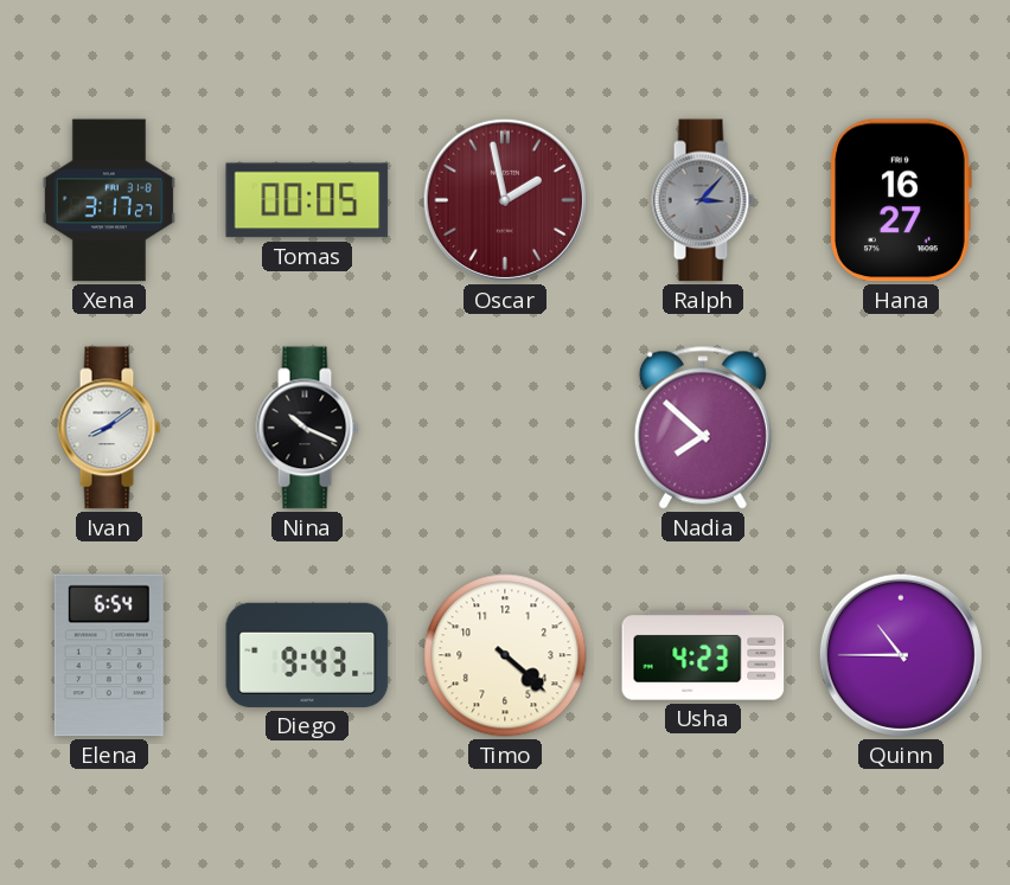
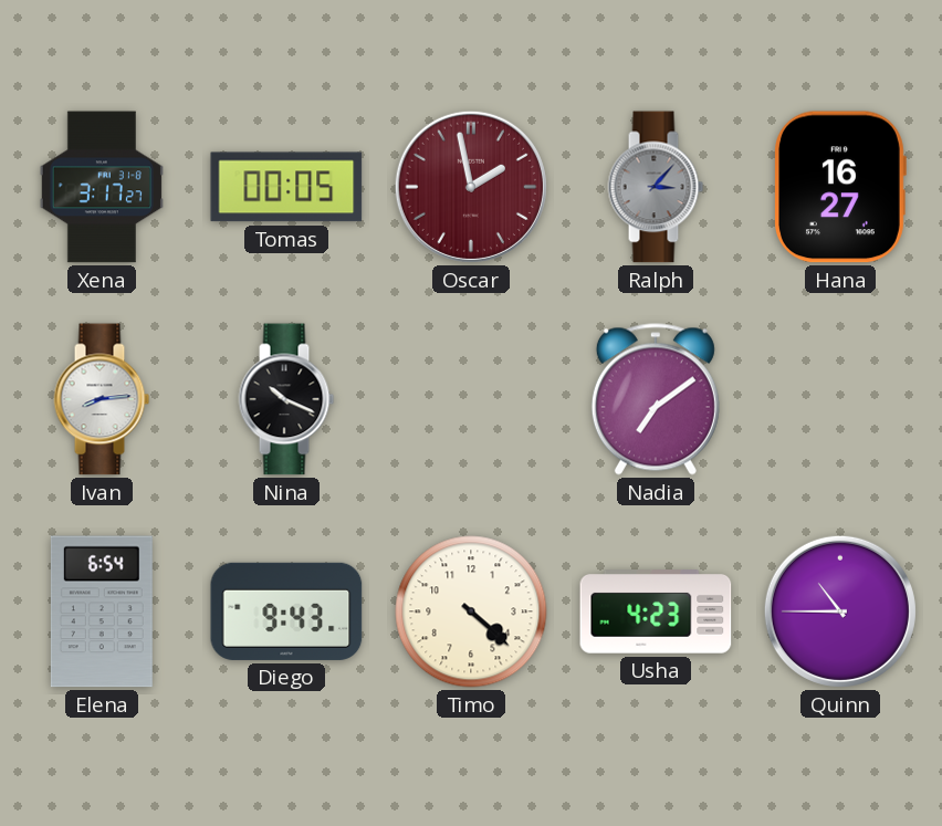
Ivan: 8:09 -> 8:14
Nadia: 7:52 -> 7:09
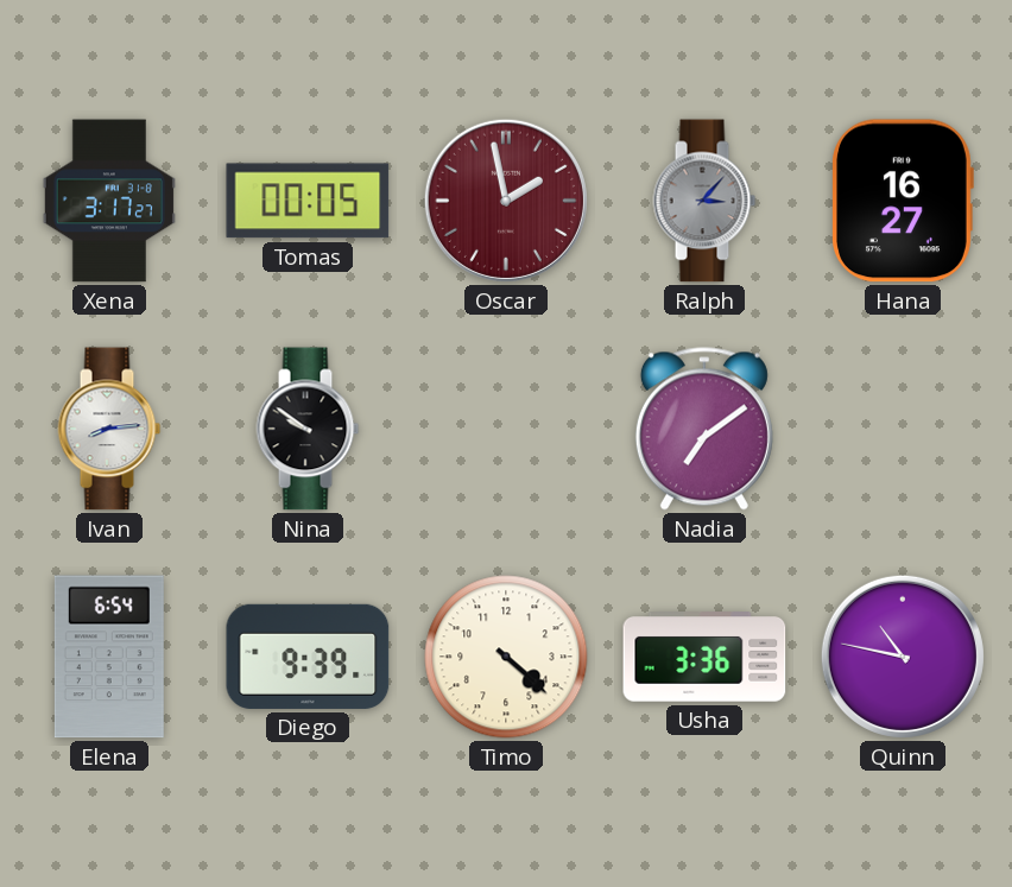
Nina: 10:19 -> 9:51
Diego: 9:43 -> 9:39
Usha: 4:23 -> 3:36
Quinn: 10:45 -> 10:47
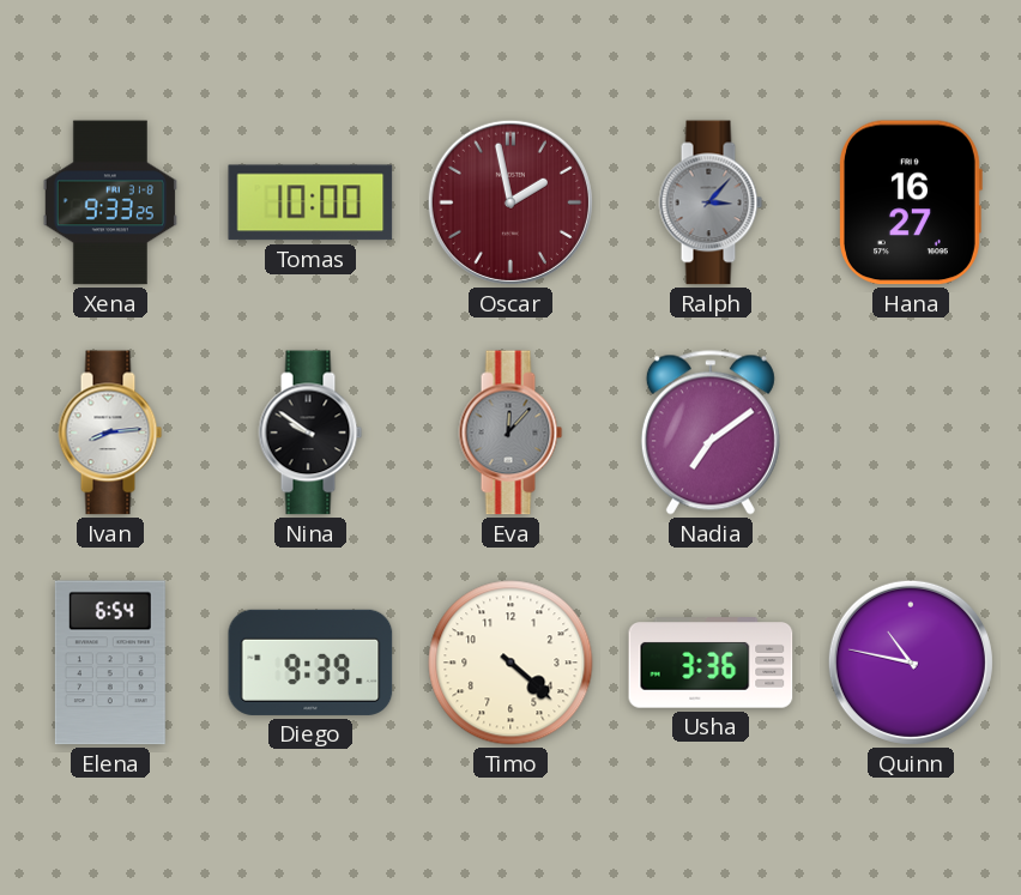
Xena: 3:17 -> 9:33
Tomas: 00:05 -> 10:00
Eva: none -> 12:07
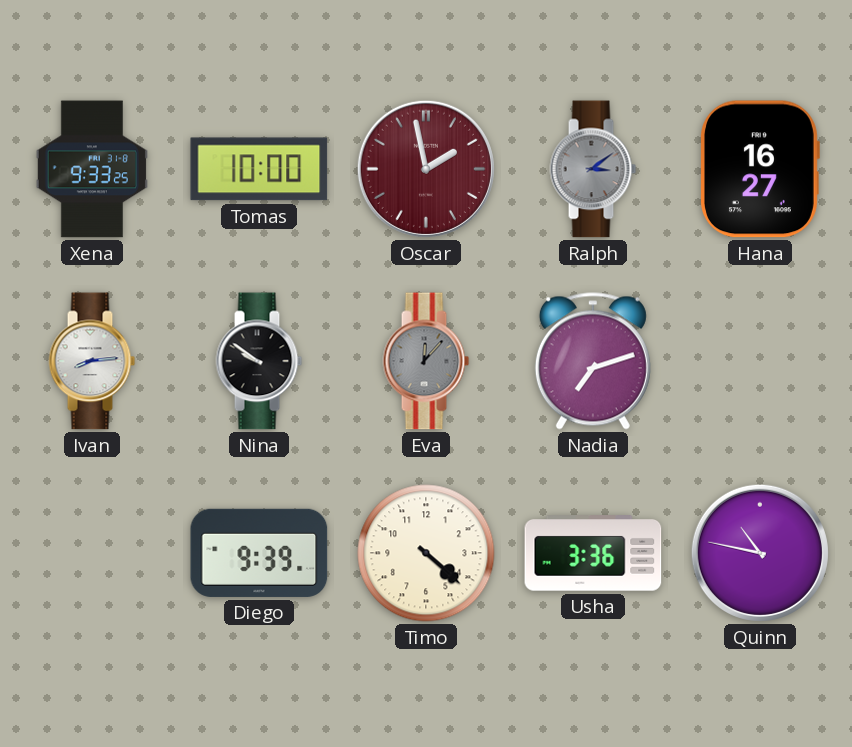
Ralph: 3:07 -> 3:09
Nadia: 7:09 -> 7:12
Elena: 6:54 -> none
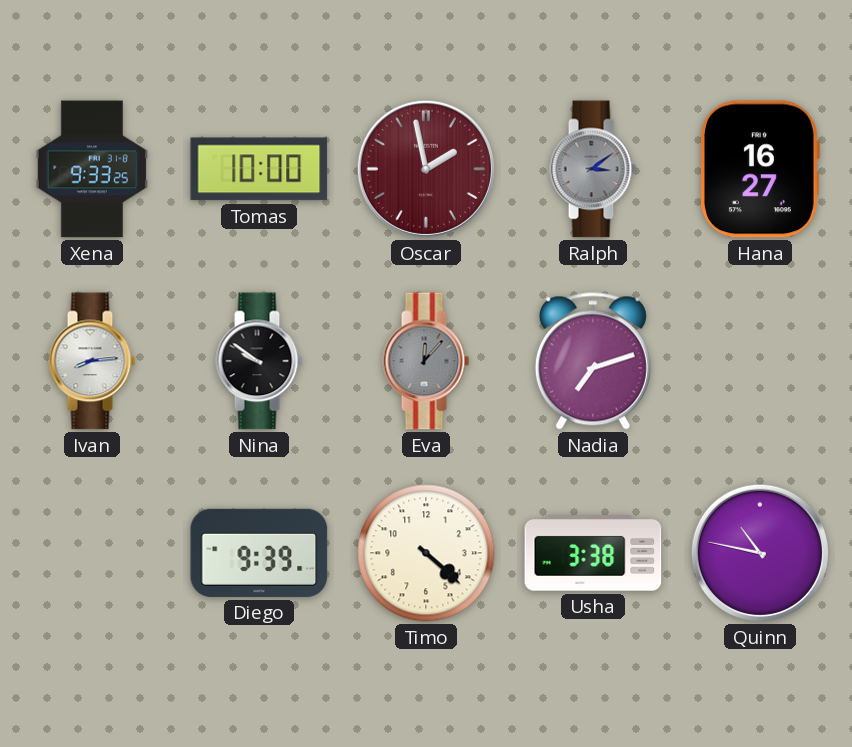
Usha: 3:36 -> 3:38
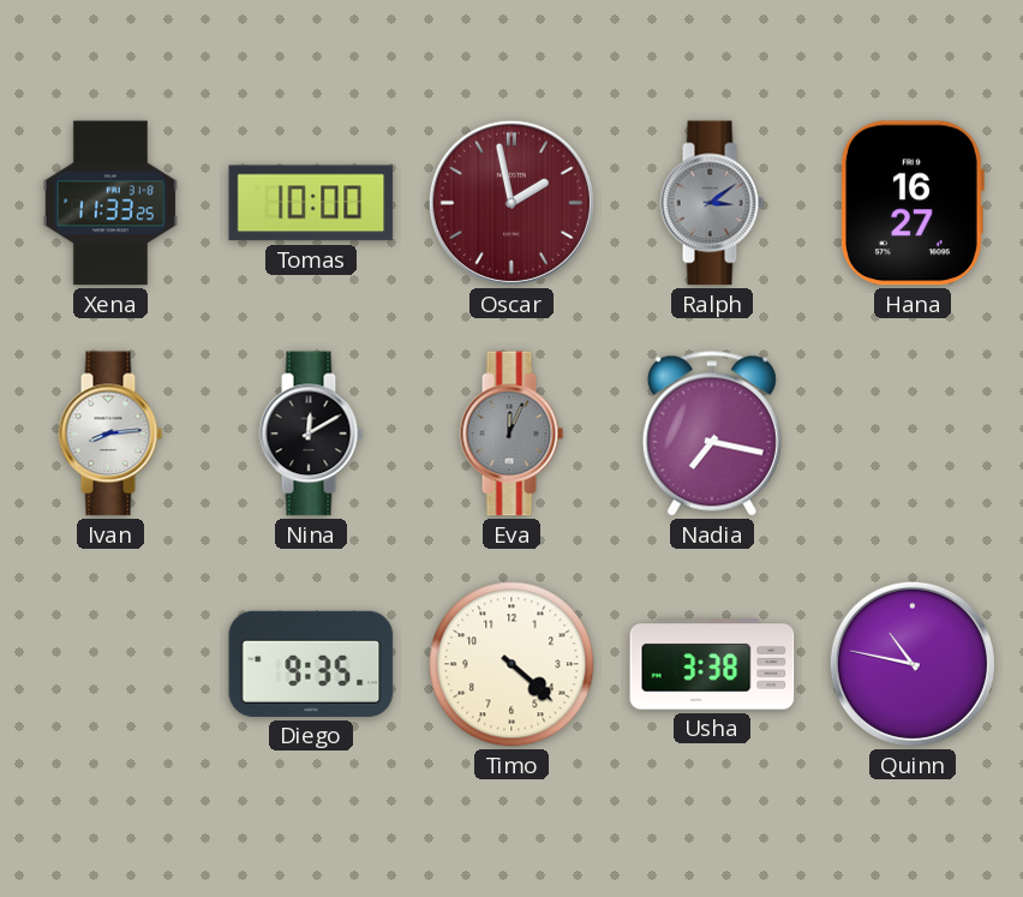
Xena: 9:33 -> 11:33
Nina: 9:51 -> 12:10
Eva: 12:07 -> 12:04
Nadia: 7:12 -> 7:17
Diego: 9:39 -> 9:35
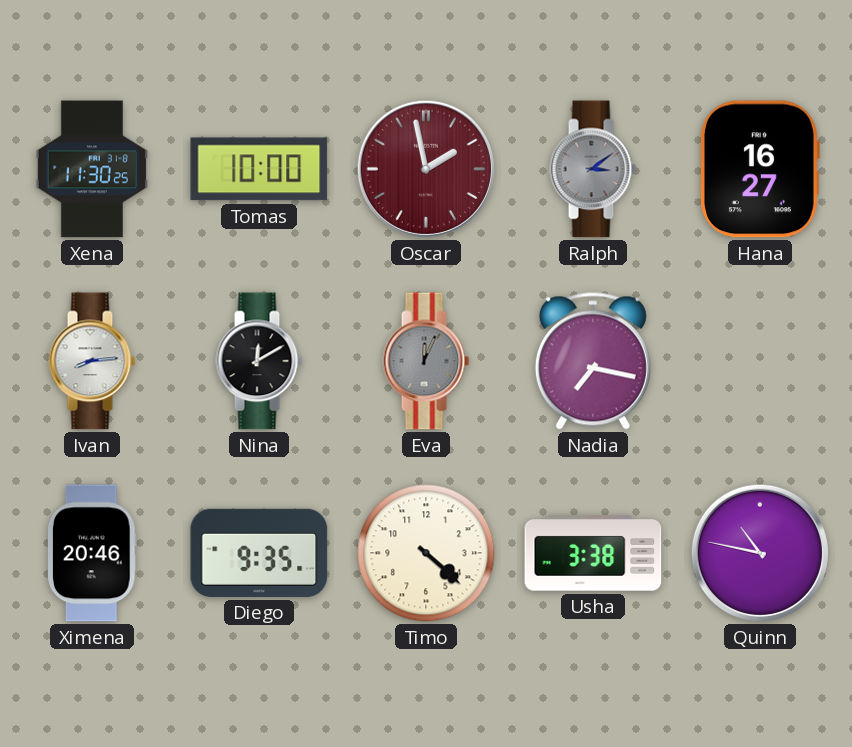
Xena: 11:33 -> 11:30
Ximena: none -> 20:46
